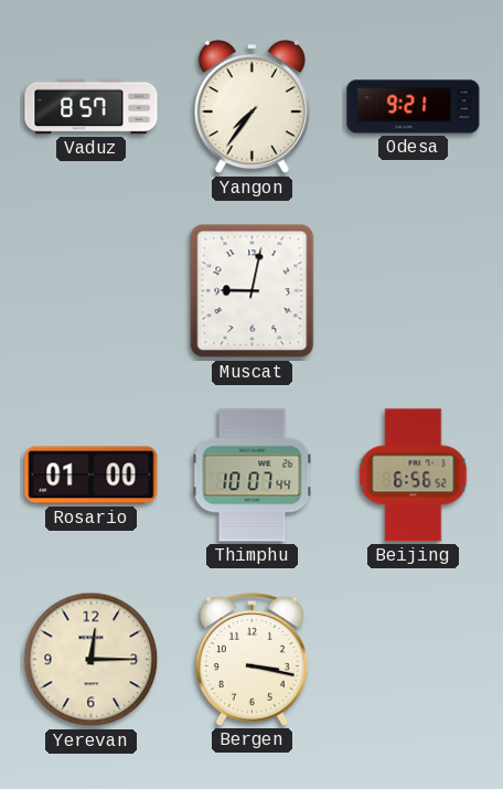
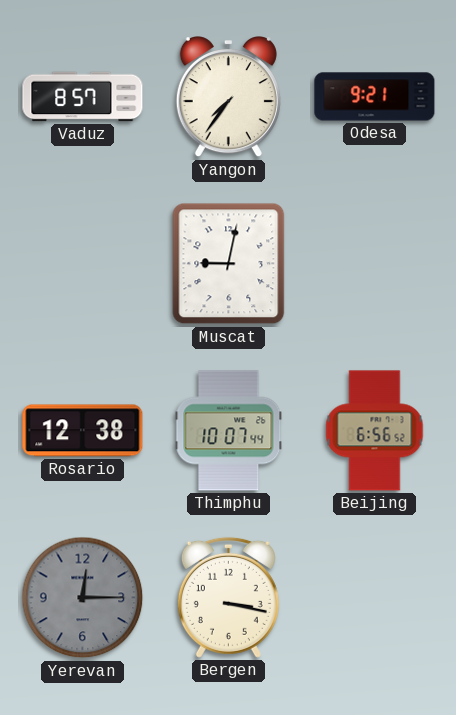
Rosario: 01:00 -> 12:38
Yerevan dial: cream -> grey
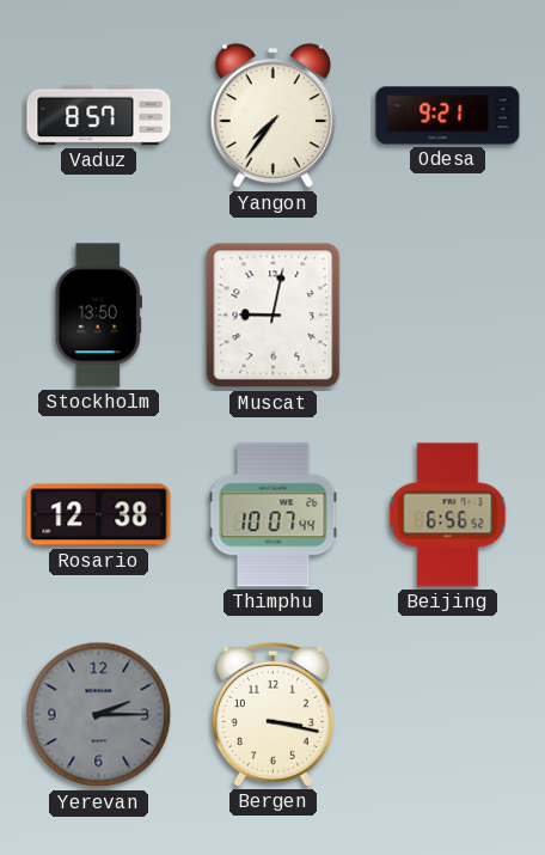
Stockholm: none -> 13:50
Yerevan: 12:15 -> 2:15
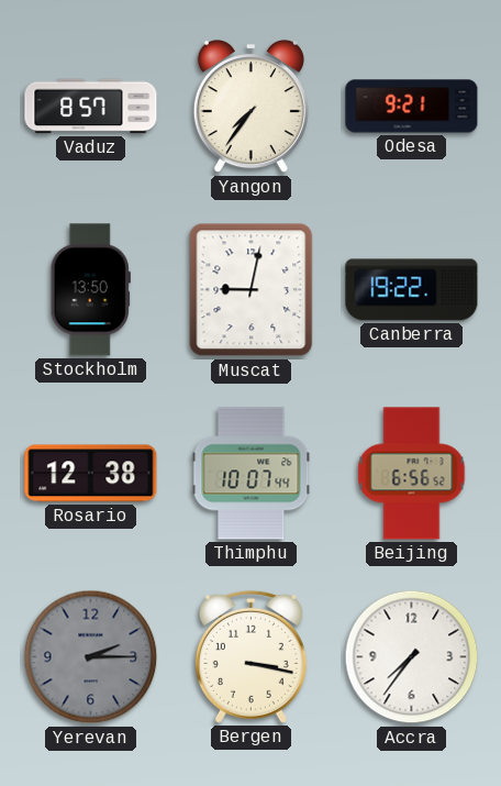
Canberra: none -> 19:22
Accra: none -> 7:36
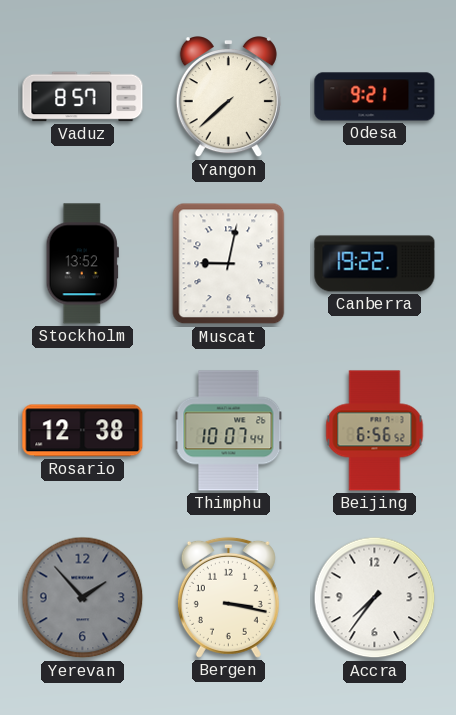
Yangon: 7:36 -> 7:38
Stockholm: 13:50 -> 13:52
Yerevan: 2:15 -> 1:53
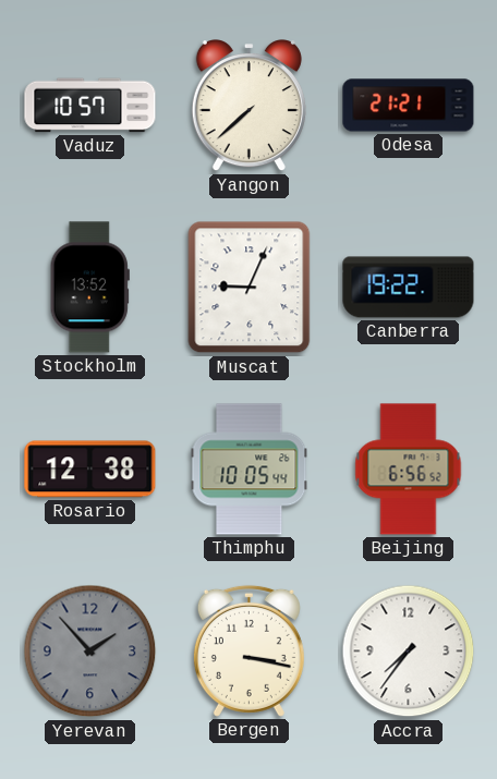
Vaduz: 8:57 -> 10:57
Odesa: 9:21 -> 21:21
Muscat: 9:02 -> 9:04
Thimphu: 10:07 -> 10:05
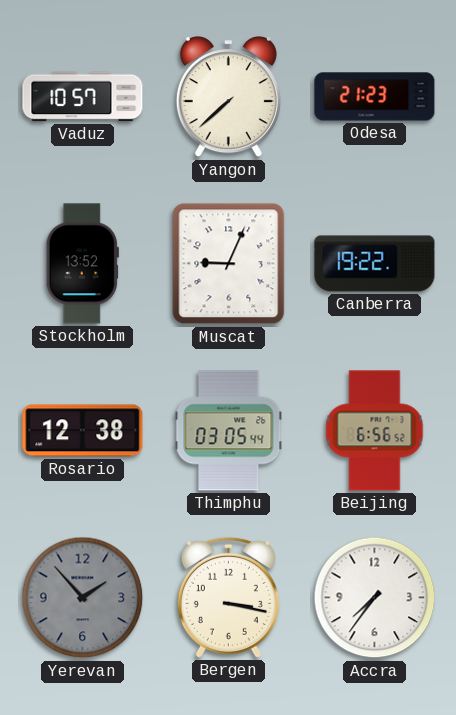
Odesa: 21:21 -> 21:23
Thimphu: 10:05 -> 03:05
